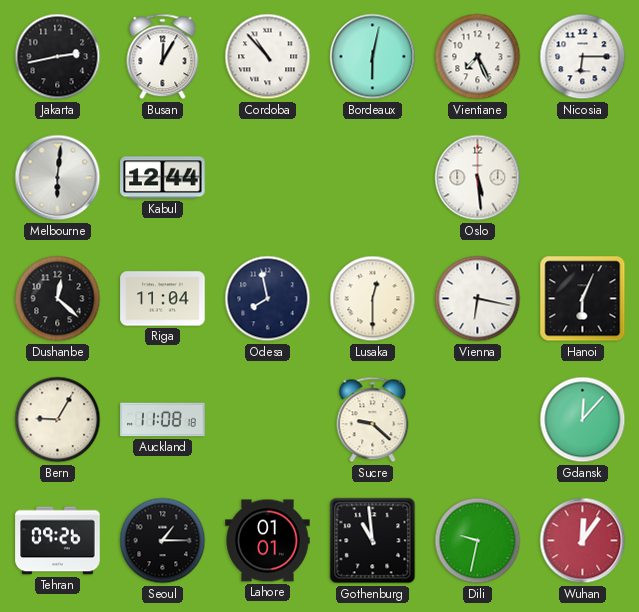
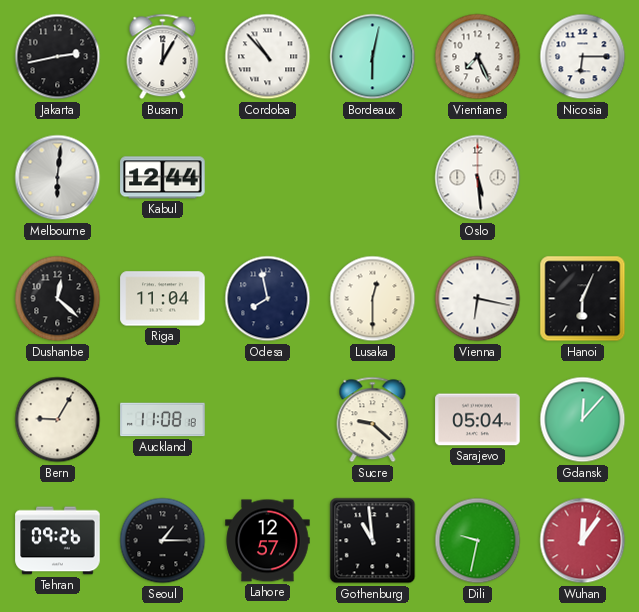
Sarajevo: none -> 05:04
Lahore: 01:01 -> 12:57
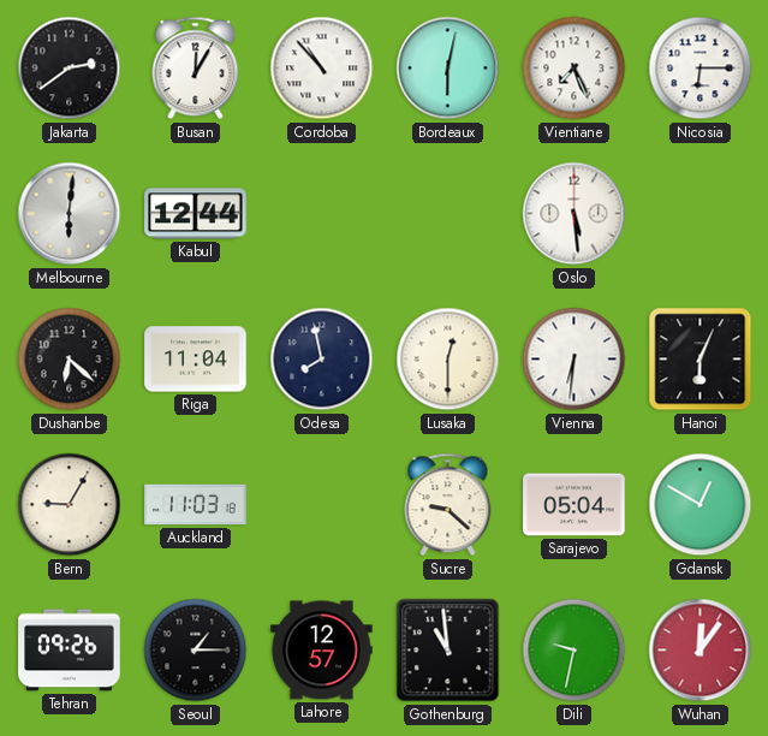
Jakarta: 2:43 -> 2:39
Dushanbe: 12:22 -> 6:22
Vienna: 6:17 -> 6:31
Auckland: 11:08 -> 11:03
Gdansk: 12:07 -> 12:50
